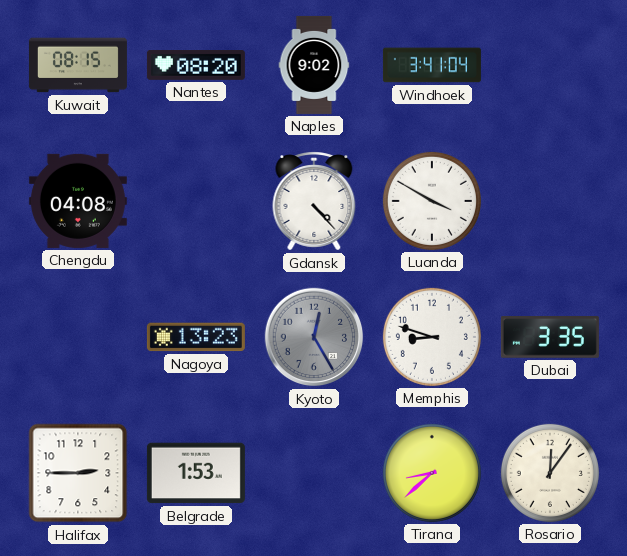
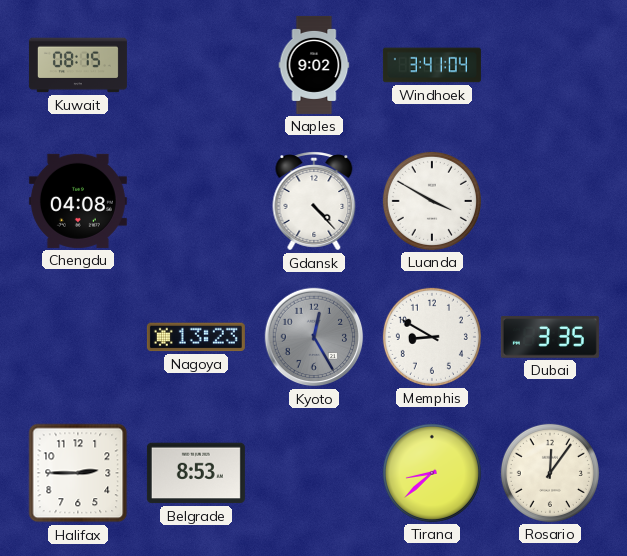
Nantes: 08:20 -> none
Memphis: 8:48 -> 8:50
Belgrade: 1:53 -> 8:53
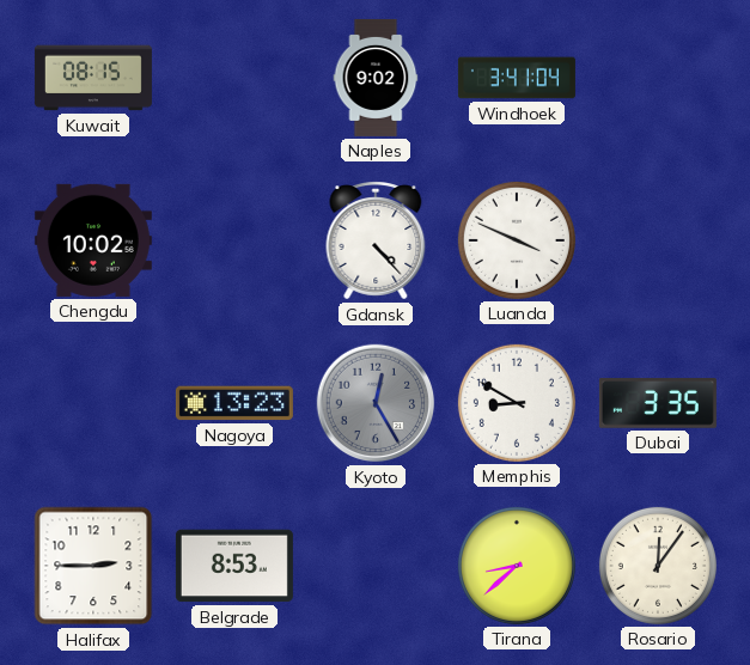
Chengdu: 04:08 -> 10:02
Luanda: 3:50 -> 3:49
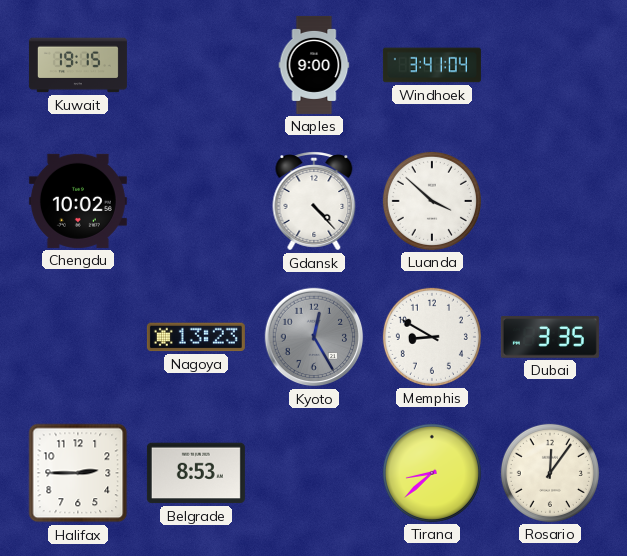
Kuwait: 08:15 -> 19:15
Naples: 9:02 -> 9:00
Luanda: 3:49 -> 3:52
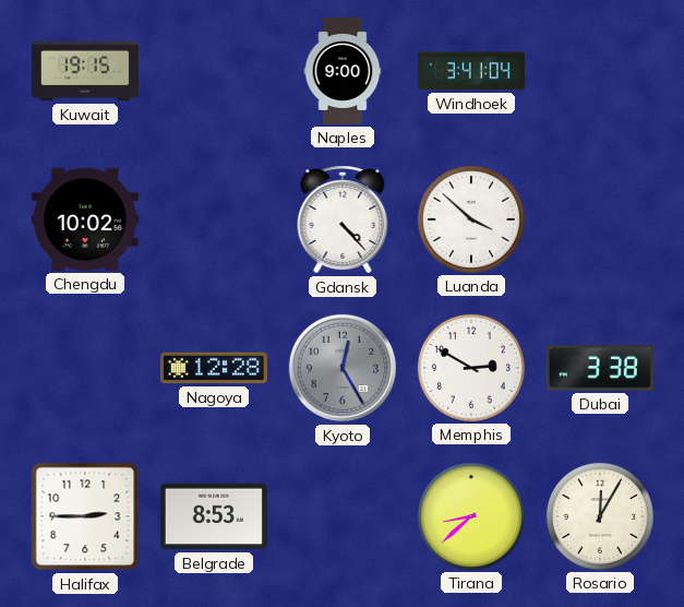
Nagoya: 13:23 -> 12:28
Memphis: 8:50 -> 2:50
Dubai: 3:35 -> 3:38
Rosario: 12:06 -> 12:05
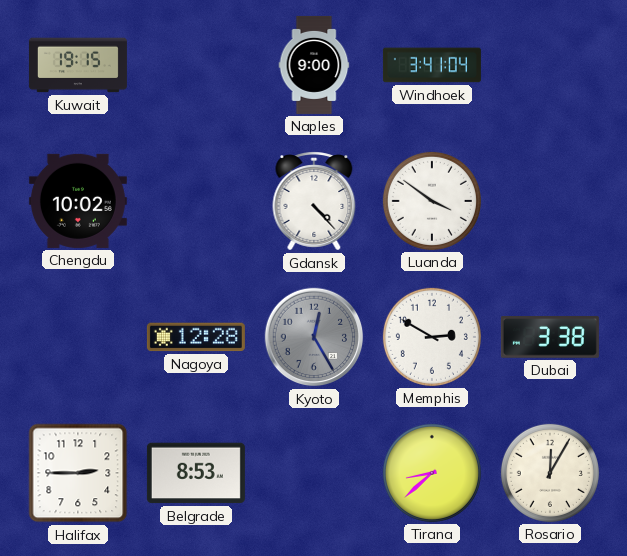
Luanda: 3:52 -> 3:51
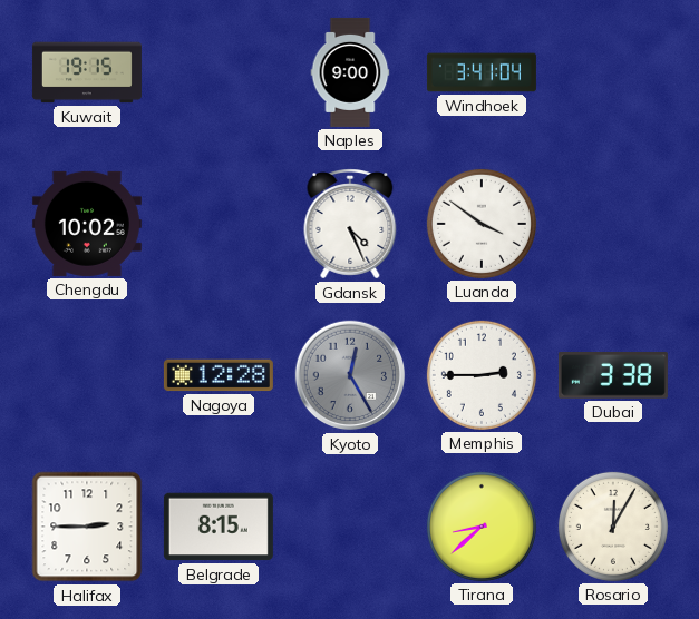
Gdansk: 4:23 -> 4:26
Memphis: 2:50 -> 2:45
Belgrade: 8:53 -> 8:15
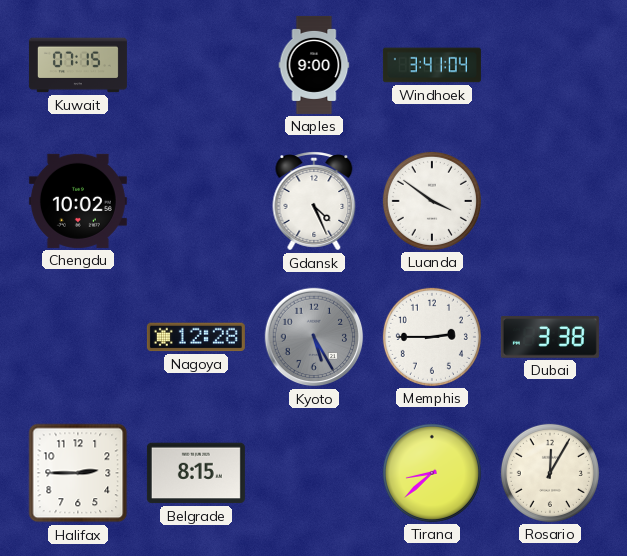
Kuwait: 19:15 -> 07:15
Kyoto: 12:25 -> 5:25
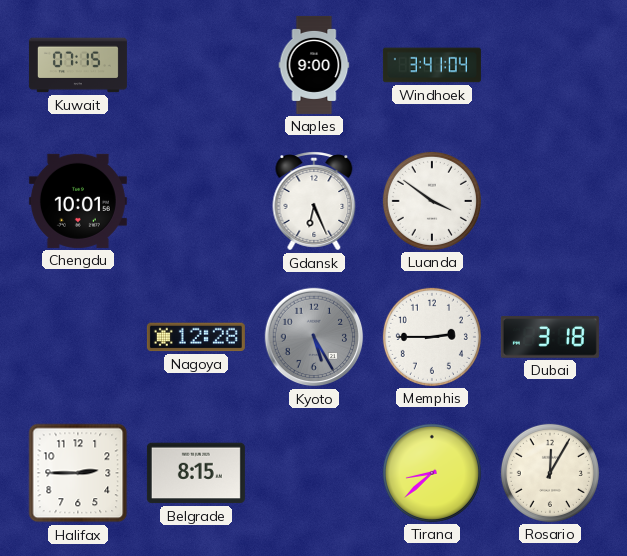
Chengdu: 10:02 -> 10:01
Gdansk: 4:26 -> 6:26
Dubai: 3:38 -> 3:18
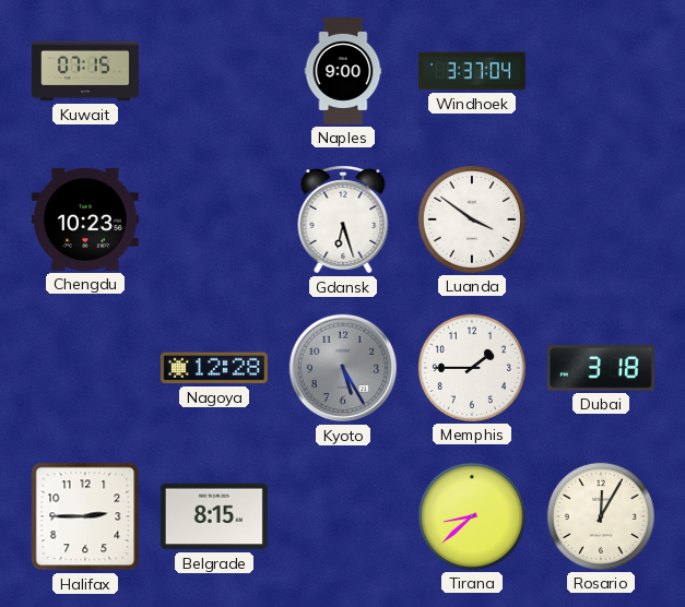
Windhoek: 3:41 -> 3:37
Chengdu: 10:01 -> 10:23
Gdansk: 6:26 -> 6:27
Memphis: 2:45 -> 1:45
